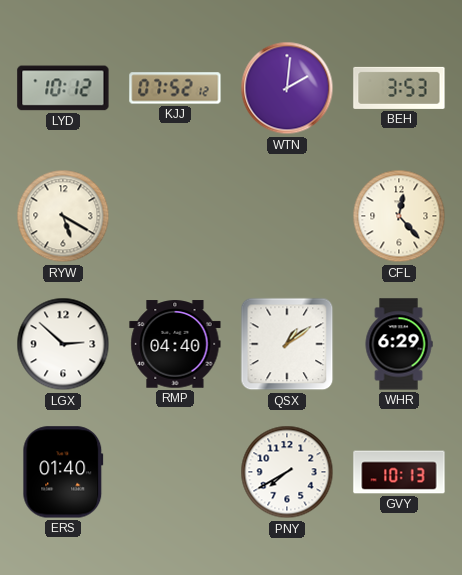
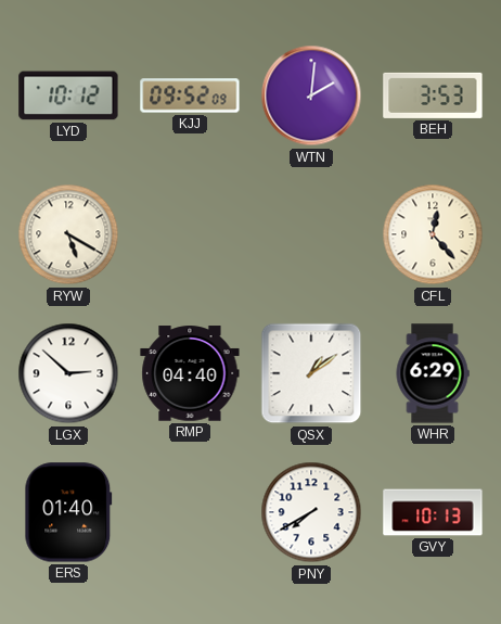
KJJ: 07:52 -> 09:52
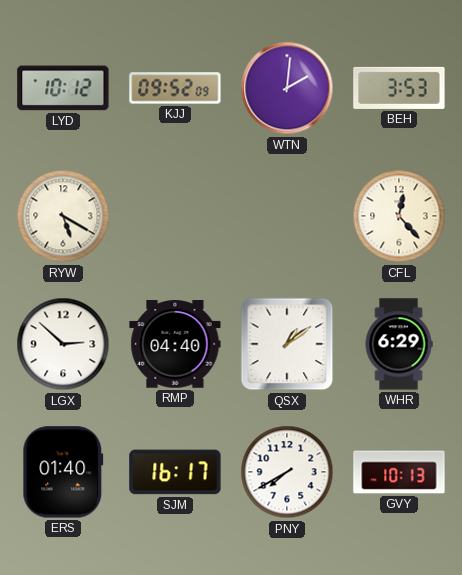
SJM: none -> 16:17
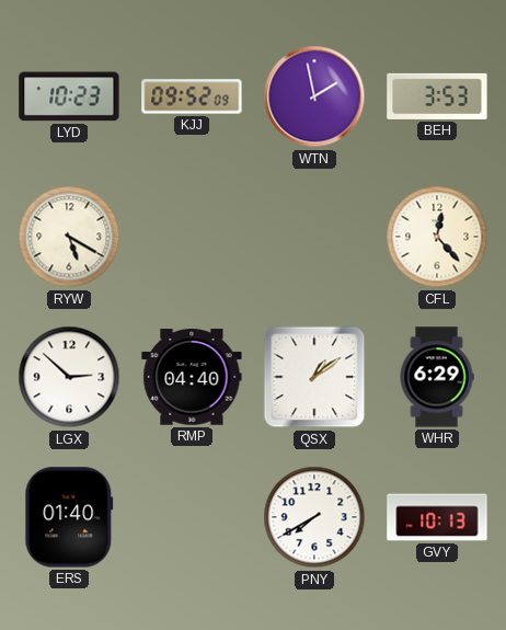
LYD: 10:12 -> 10:23
WTN: 2:01 -> 1:58
SJM: 16:17 -> none
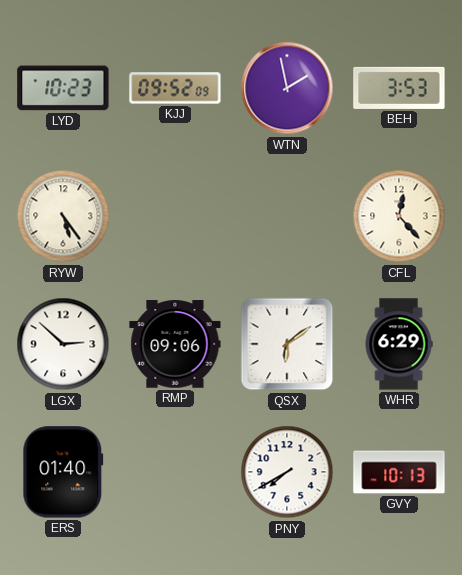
RYW: 5:20 -> 5:24
RMP: 04:40 -> 09:06
QSX: 1:09 -> 6:09
